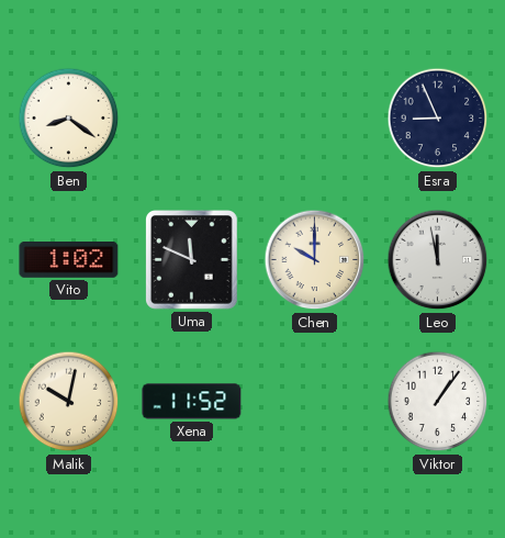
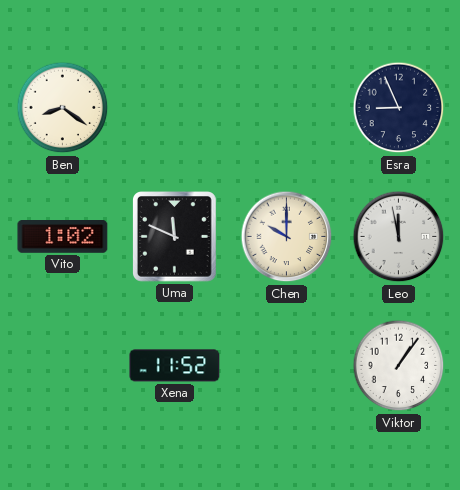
Malik: 10:02 -> none
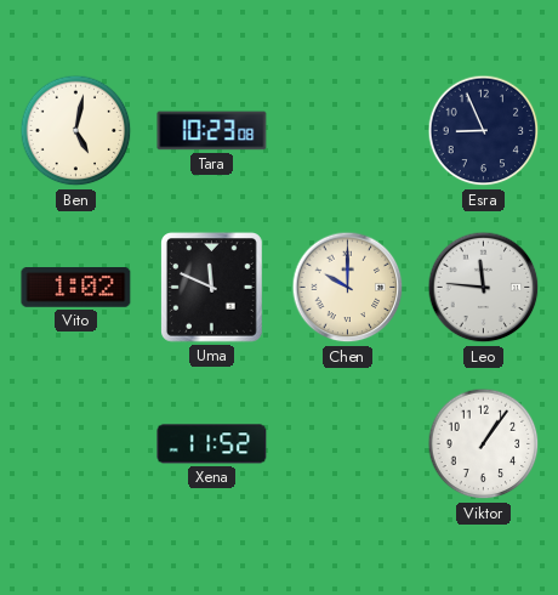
Ben: 8:21 -> 5:02
Tara: none -> 10:23
Leo: 11:58 -> 11:46
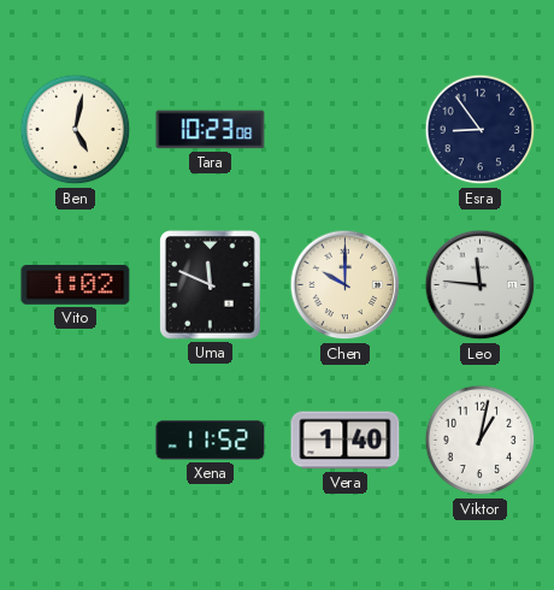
Esra: 8:56 -> 8:54
Vera: none -> 1:40
Viktor: 1:06 -> 1:02
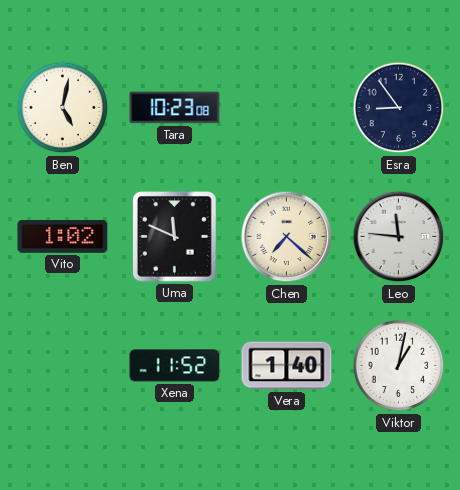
Chen: 10:00 -> 7:22
